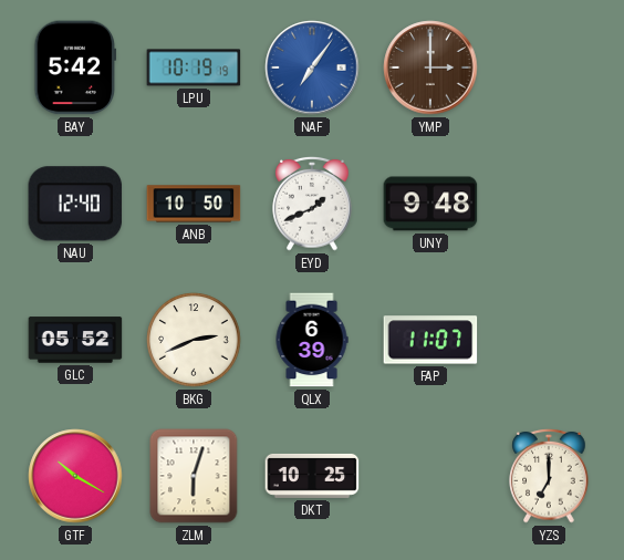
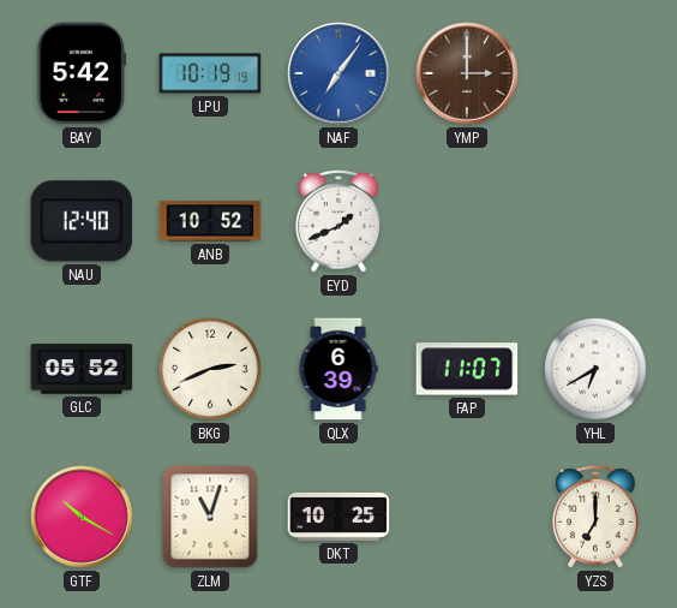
ANB: 10:50 -> 10:52
UNY: 9:48 -> none
YHL: none -> 6:40
ZLM: 6:03 -> 11:03
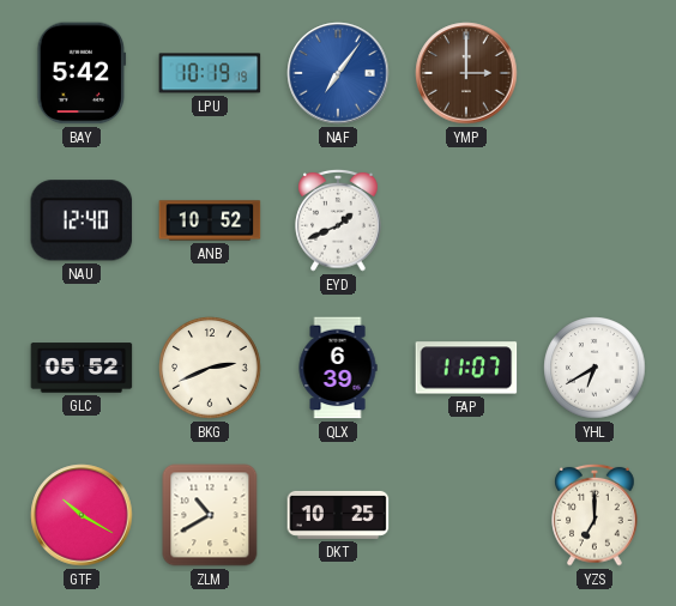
ZLM: 11:03 -> 10:40
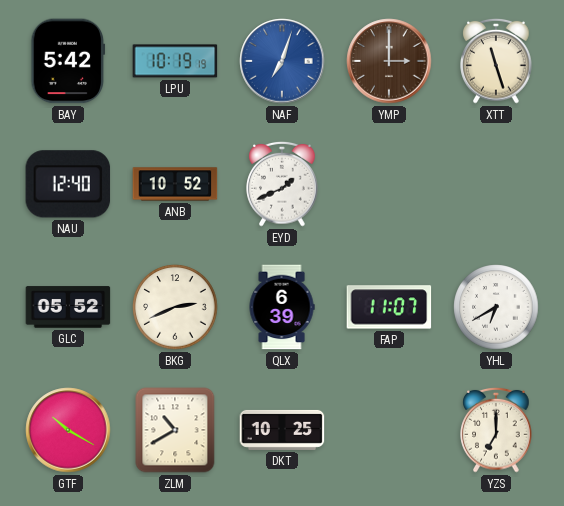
NAF: 7:06 -> 7:03
XTT: none -> 11:27
